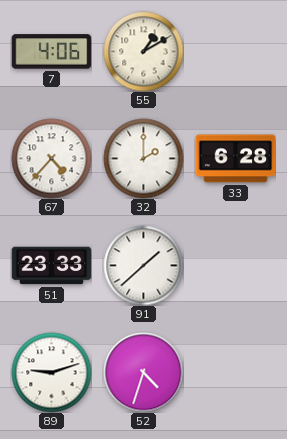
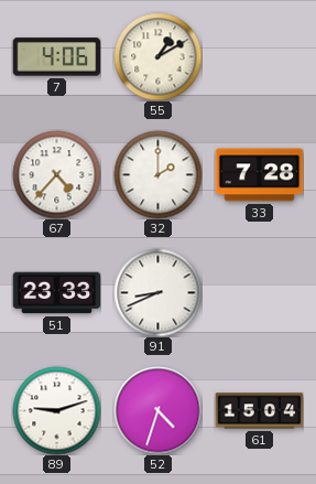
33: 6:28 -> 7:28
91: 1:38 -> 8:41
61: none -> 15:04
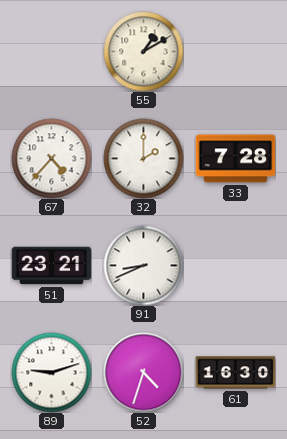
7: 4:06 -> none
51: 23:33 -> 23:21
61: 15:04 -> 16:30
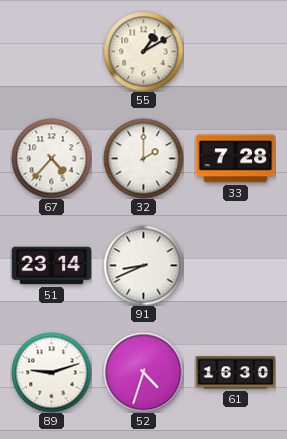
51: 23:21 -> 23:14
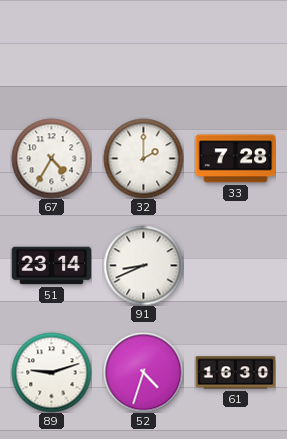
55: 1:10 -> none
67: 4:37 -> 4:35
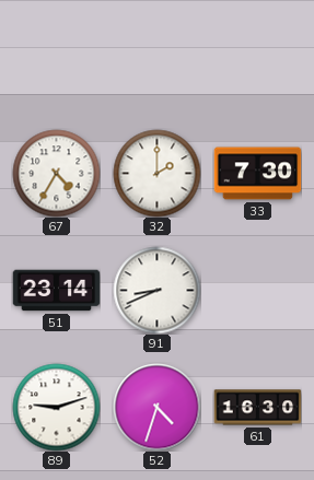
33: 7:28 -> 7:30
